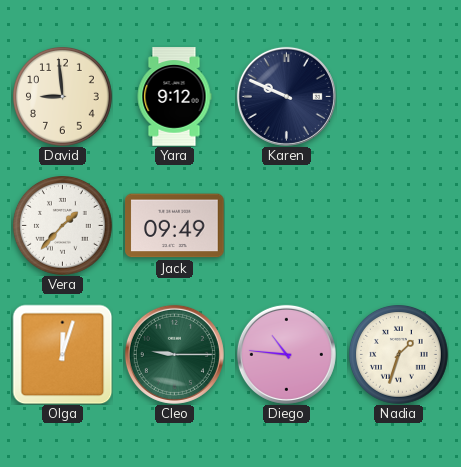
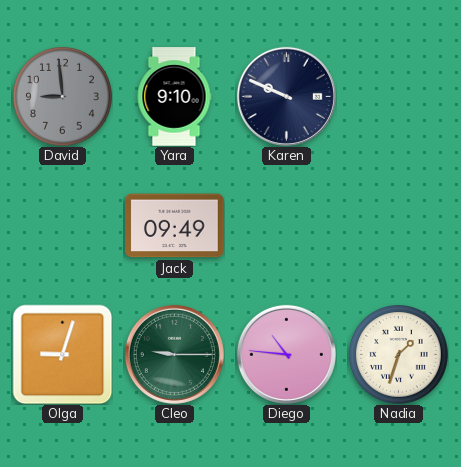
David dial: cream -> grey
Yara: 9:12 -> 9:10
Vera: 1:37 -> none
Olga: 12:03 -> 9:03
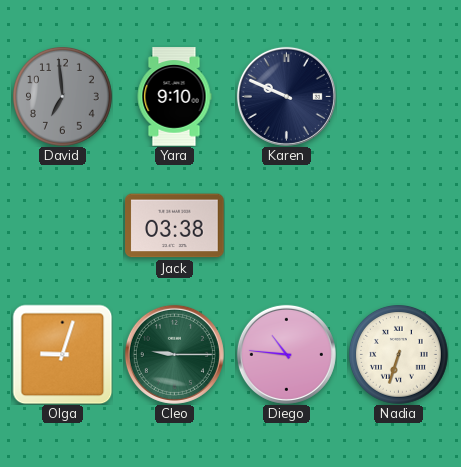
David: 8:59 -> 6:59
Jack: 09:49 -> 03:38
Nadia: 1:33 -> 6:33
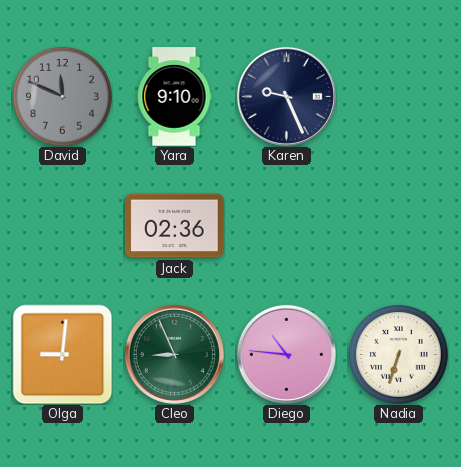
David: 6:59 -> 11:49
Karen: 9:49 -> 9:26
Jack: 03:38 -> 02:36
Olga: 9:03 -> 9:01
Cleo: 9:15 -> 8:56
